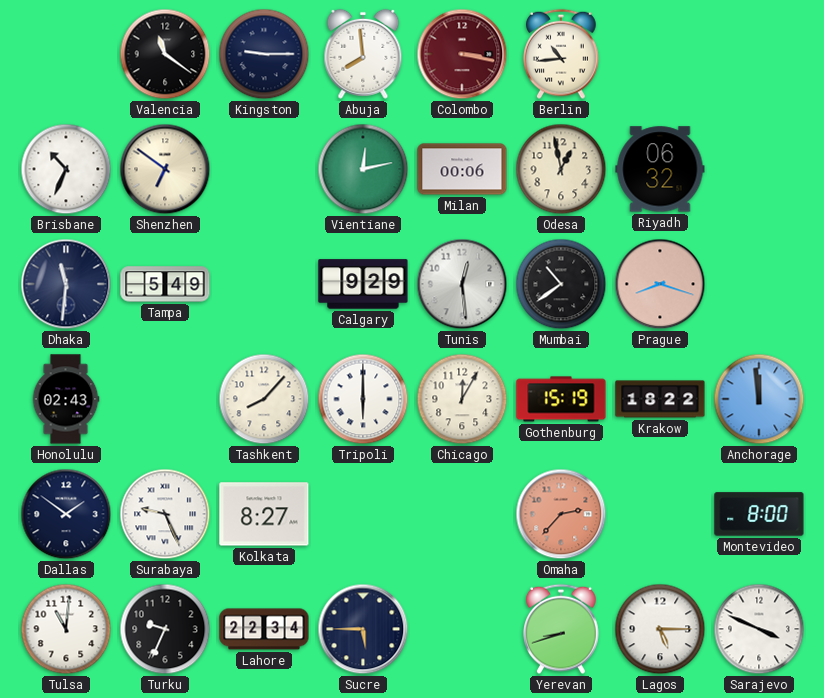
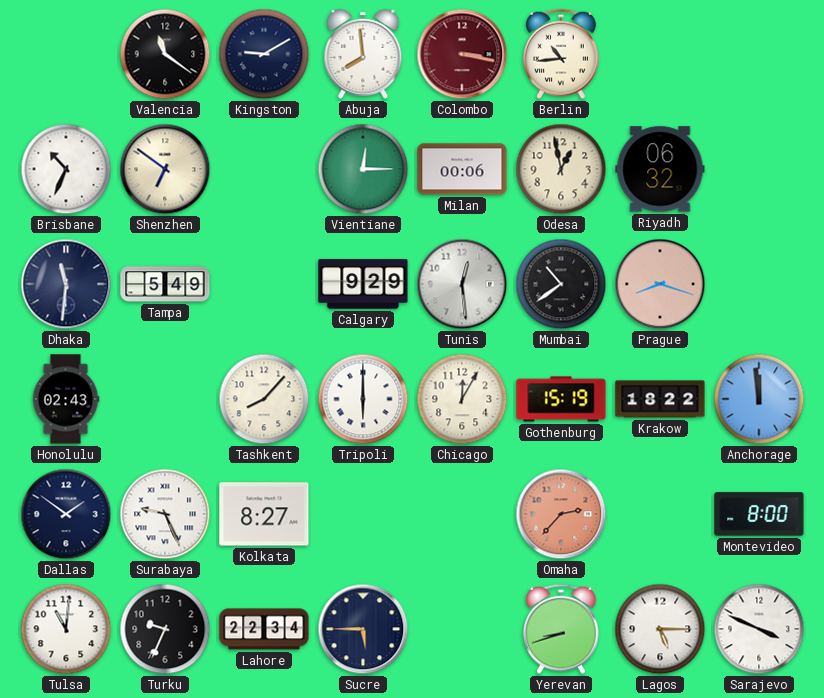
Kingston: 9:15 -> 9:10
Vientiane: 12:13 -> 12:15
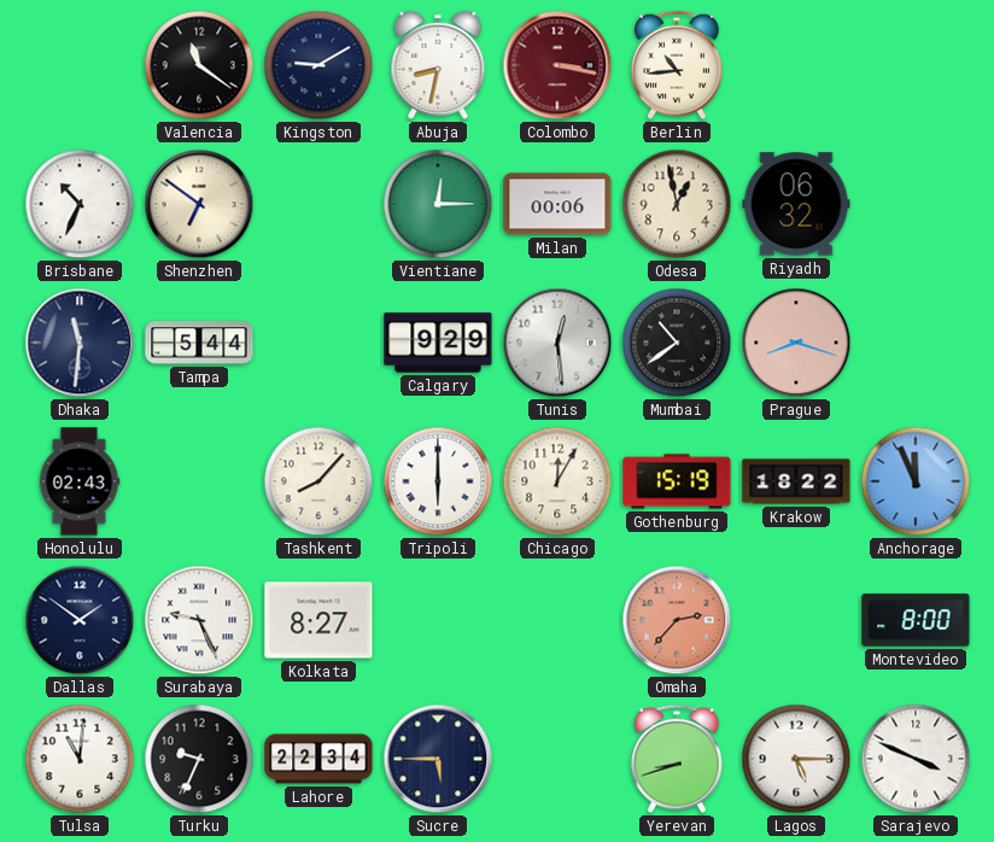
Abuja: 7:59 -> 8:32
Tampa: 5:49 -> 5:44
Anchorage: 11:59 -> 11:56
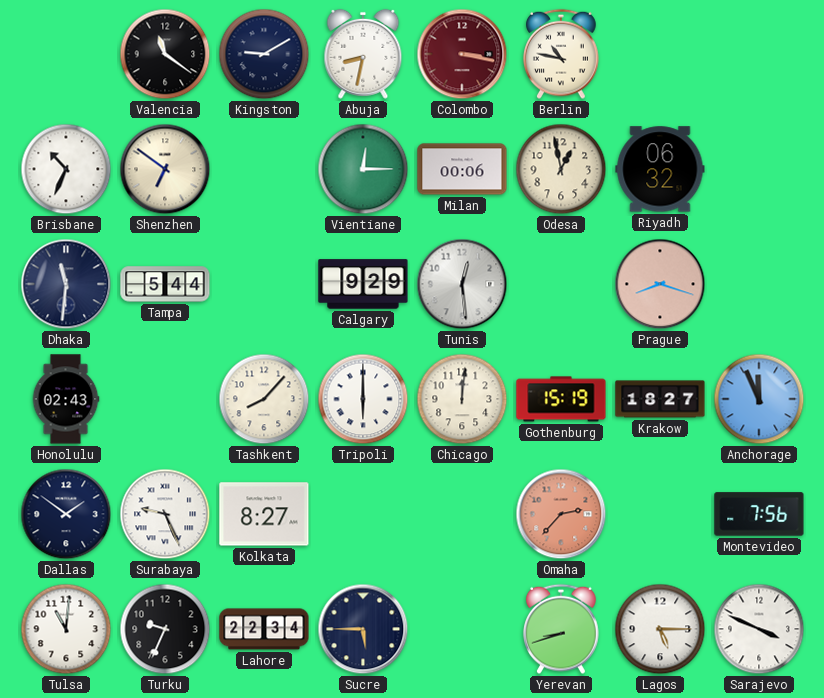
Berlin: 10:44 -> 10:47
Mumbai: 10:39 -> none
Chicago: 12:05 -> 12:01
Krakow: 18:22 -> 18:27
Montevideo: 8:00 -> 7:56
